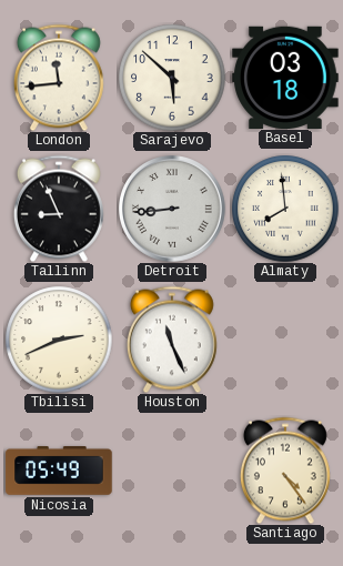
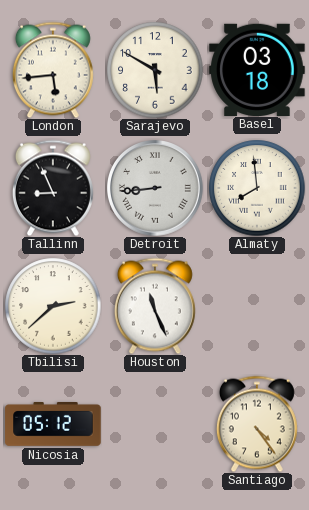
London: 11:44 -> 5:44
Sarajevo: 5:52 -> 5:50
Tbilisi: 2:41 -> 2:38
Nicosia: 05:49 -> 05:12
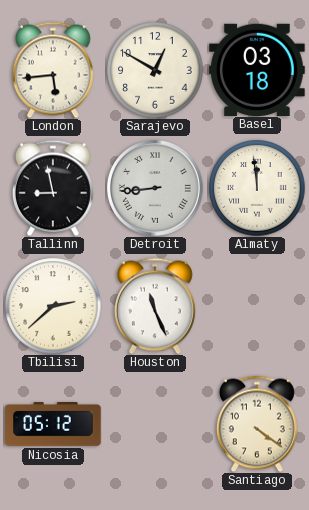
Sarajevo: 5:50 -> 12:50
Tallinn: 8:56 -> 8:58
Almaty: 7:59 -> 11:59
Santiago: 4:24 -> 4:21
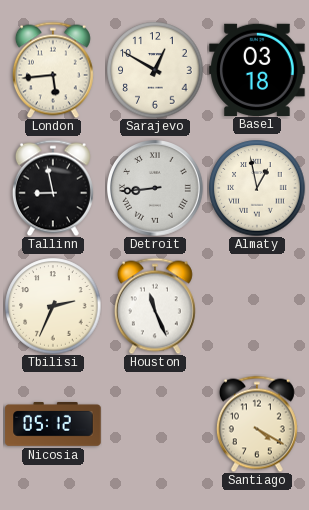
Almaty: 11:59 -> 12:58
Tbilisi: 2:38 -> 2:34
Santiago: 4:21 -> 4:20
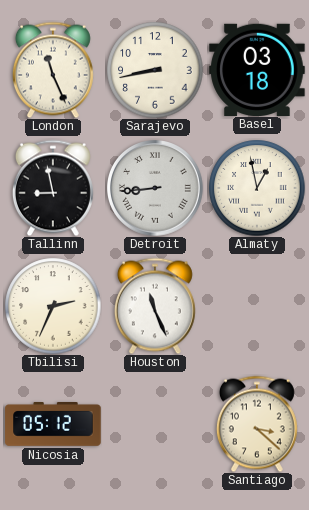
London: 5:44 -> 11:26
Sarajevo: 12:50 -> 8:43
Santiago: 4:20 -> 3:22
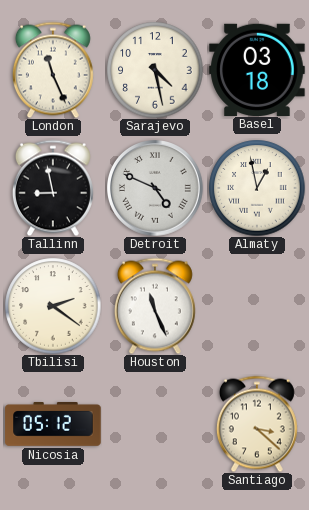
Sarajevo: 8:43 -> 4:28
Detroit: 8:44 -> 4:49
Tbilisi: 2:34 -> 2:21
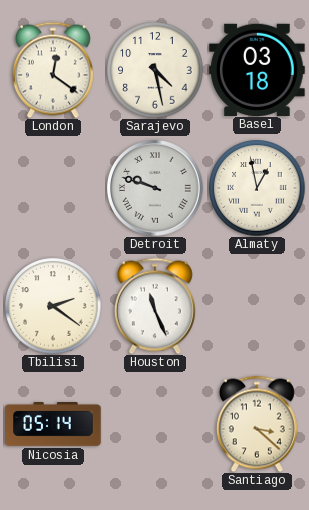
London: 11:26 -> 12:21
Tallinn: 8:58 -> none
Detroit: 4:49 -> 9:48
Nicosia: 05:12 -> 05:14
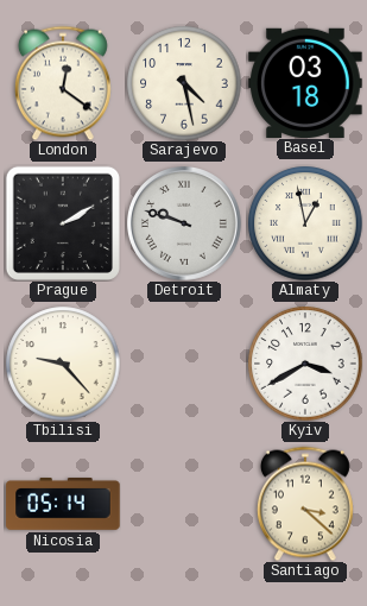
Prague: none -> 2:10
Tbilisi: 2:21 -> 9:23
Houston: 11:26 -> none
Kyiv: none -> 3:40
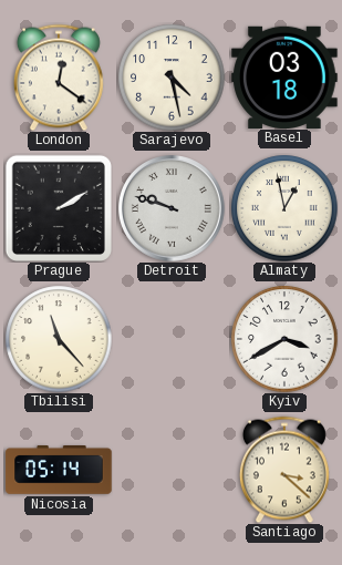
Tbilisi: 9:23 -> 11:23
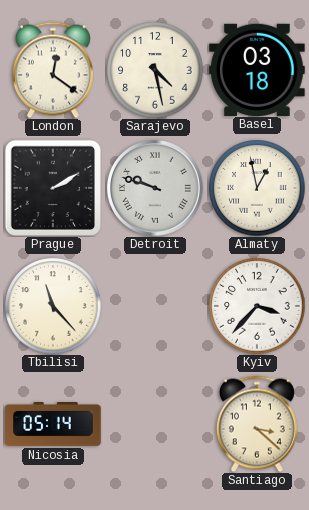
Kyiv: 3:40 -> 3:37
